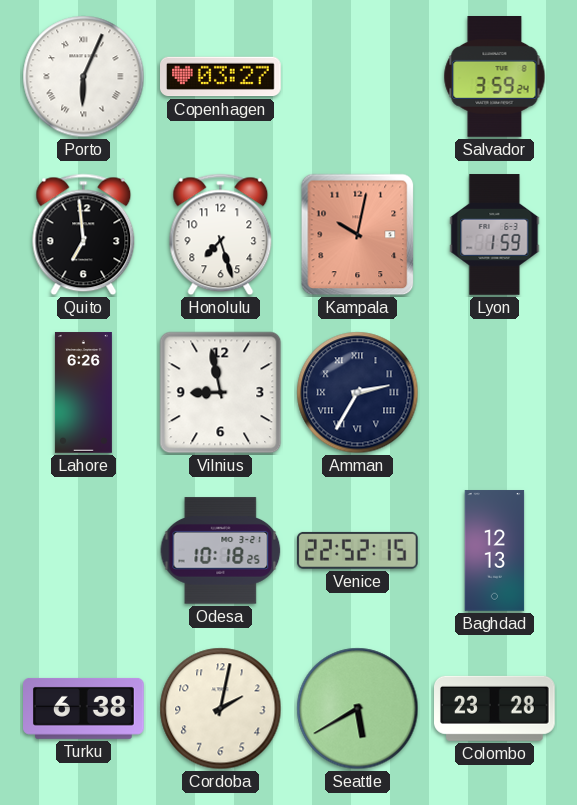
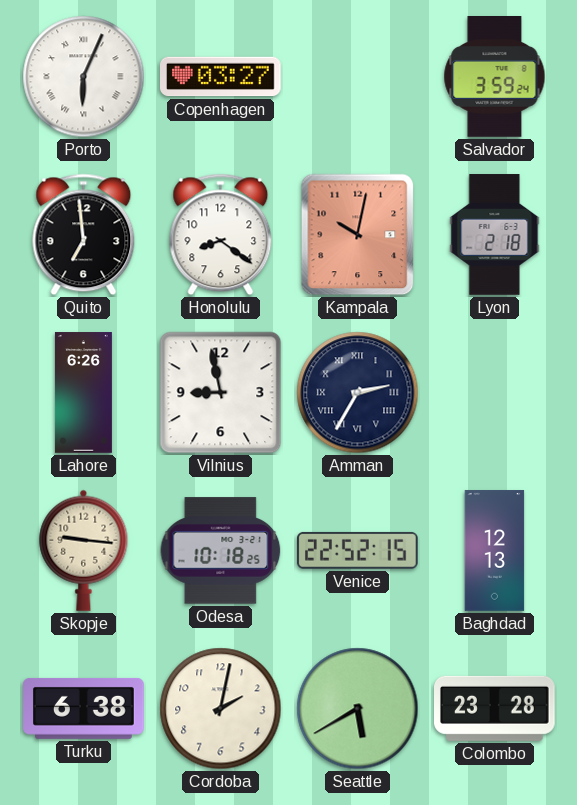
Honolulu: 7:27 -> 8:21
Lyon: 1:59 -> 2:18
Skopje: none -> 9:16
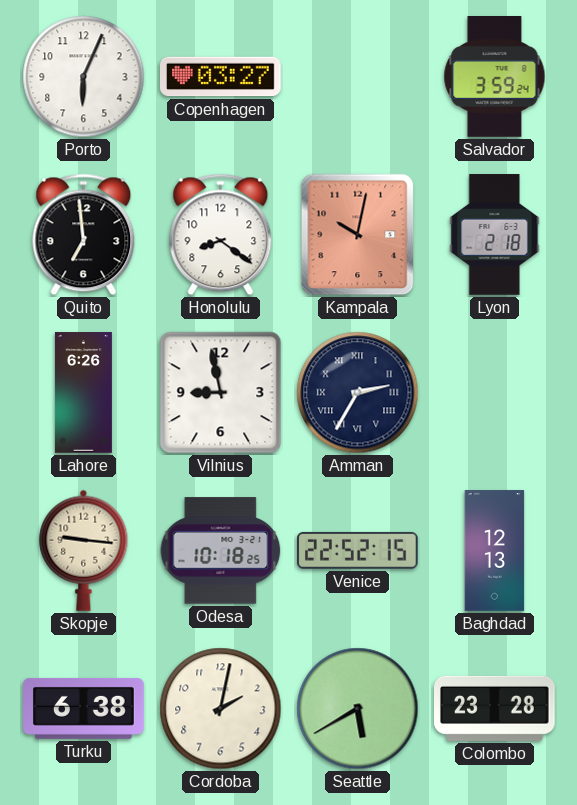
Porto numerals: Roman -> Arabic
